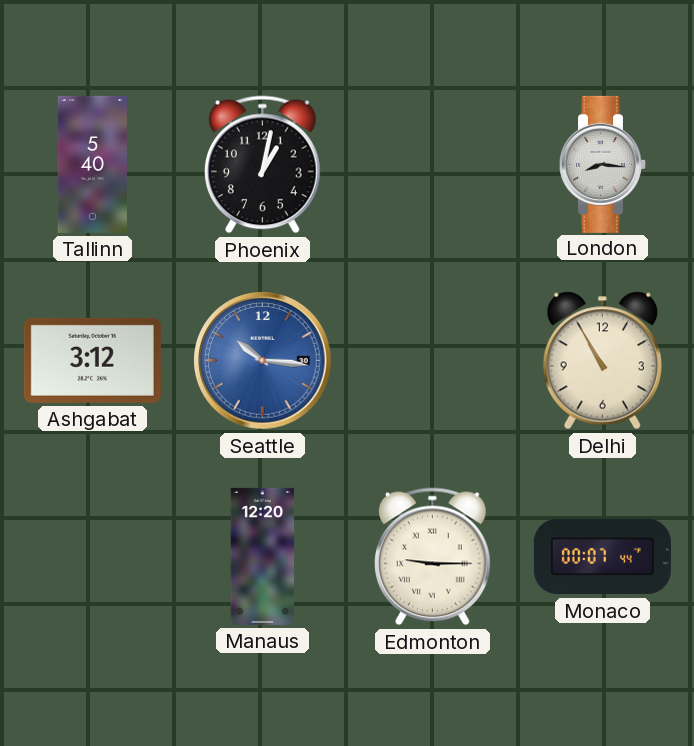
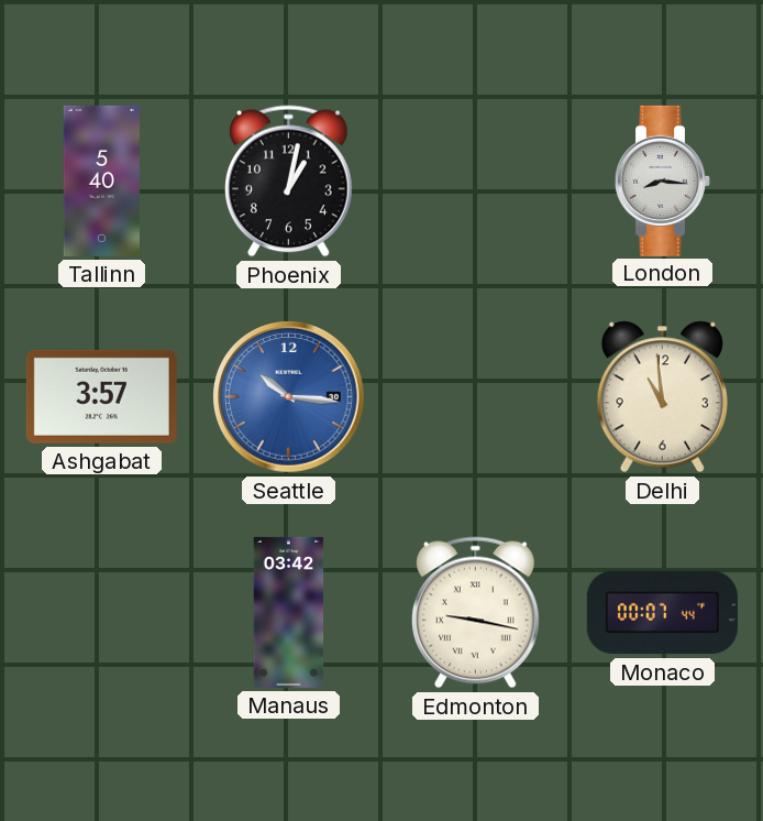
Ashgabat: 3:12 -> 3:57
Delhi: 10:55 -> 10:59
Manaus: 12:20 -> 03:42
Edmonton: 9:15 -> 9:17
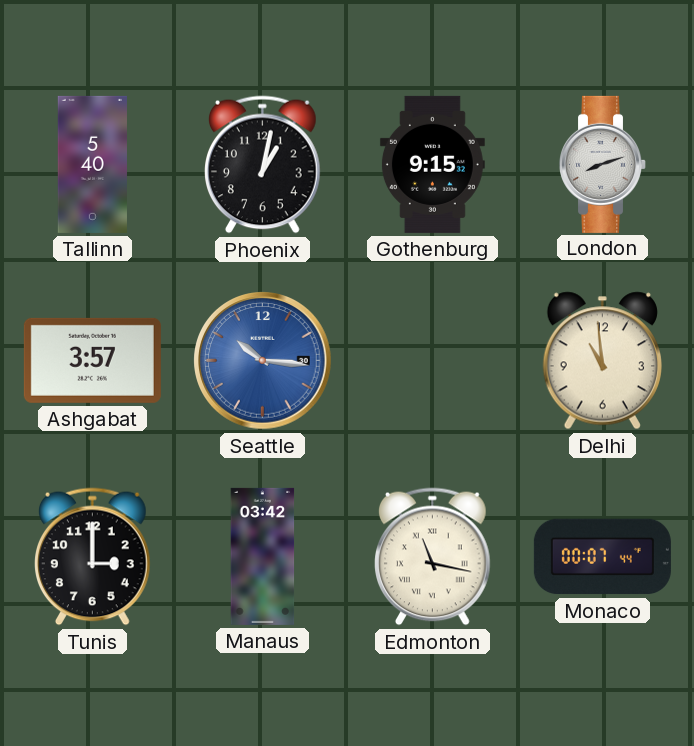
Gothenburg: none -> 9:15
London: 8:16 -> 8:12
Tunis: none -> 3:00
Edmonton: 9:17 -> 11:17
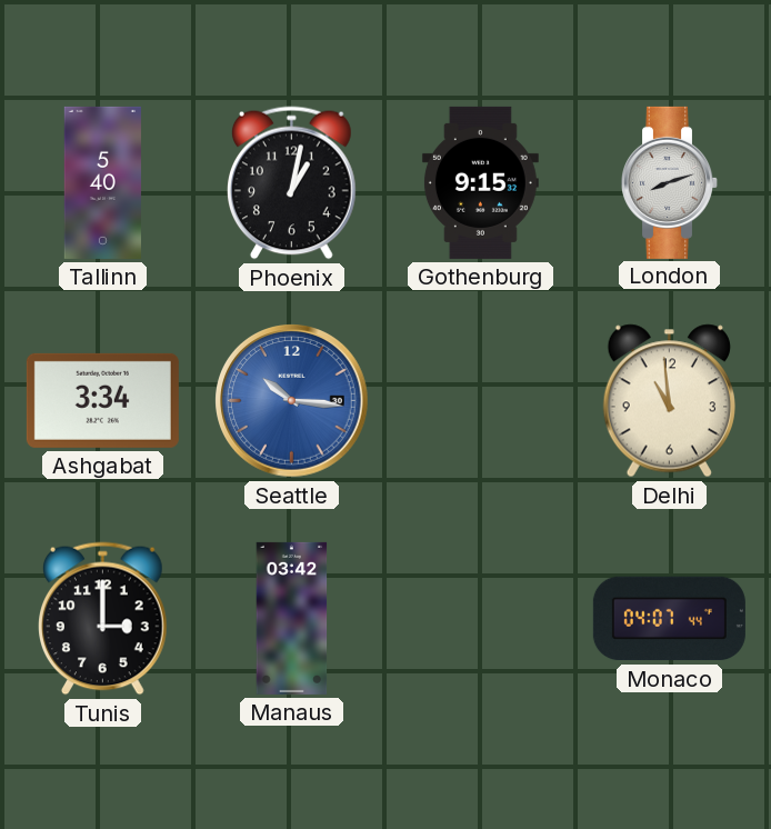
Ashgabat: 3:57 -> 3:34
Edmonton: 11:17 -> none
Monaco: 00:07 -> 04:07
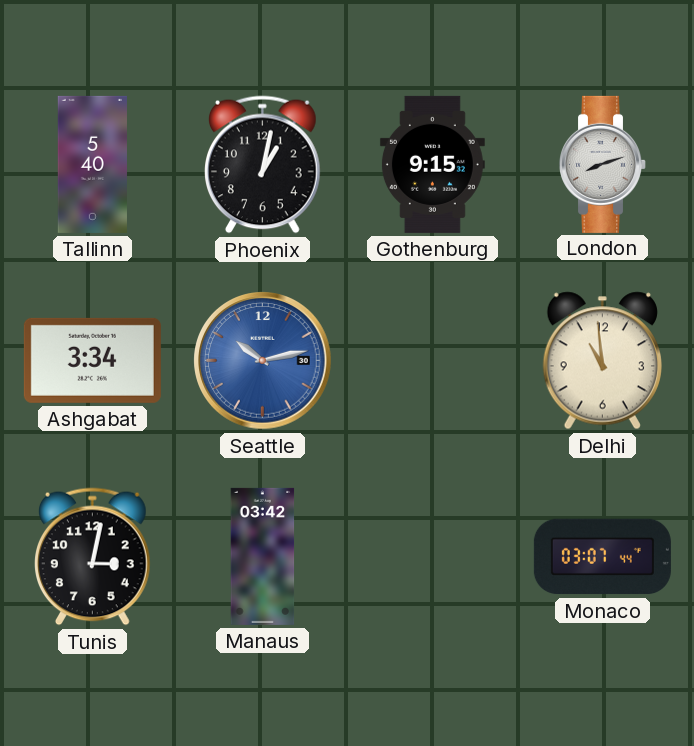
Seattle: 10:16 -> 10:13
Tunis: 3:00 -> 3:02
Monaco: 04:07 -> 03:07
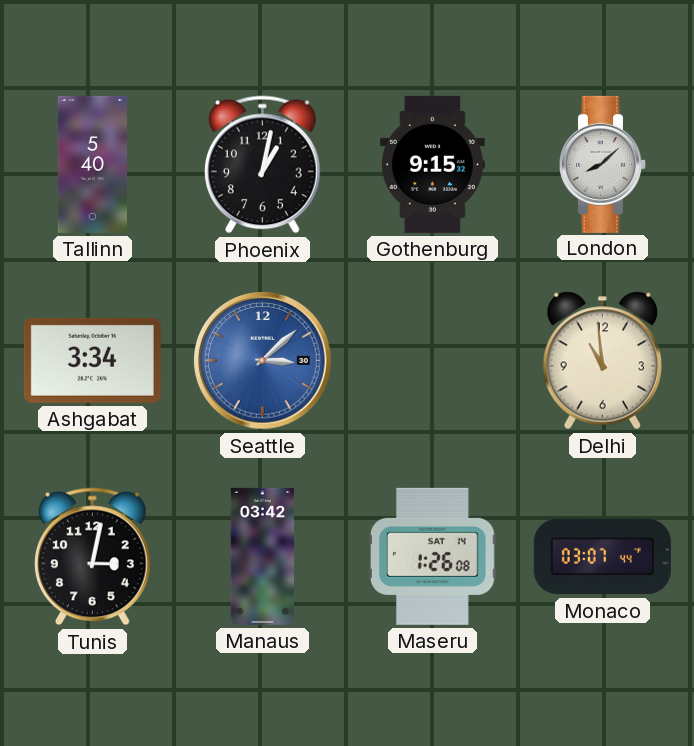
London: 8:12 -> 8:08
Seattle: 10:13 -> 3:08
Maseru: none -> 1:26
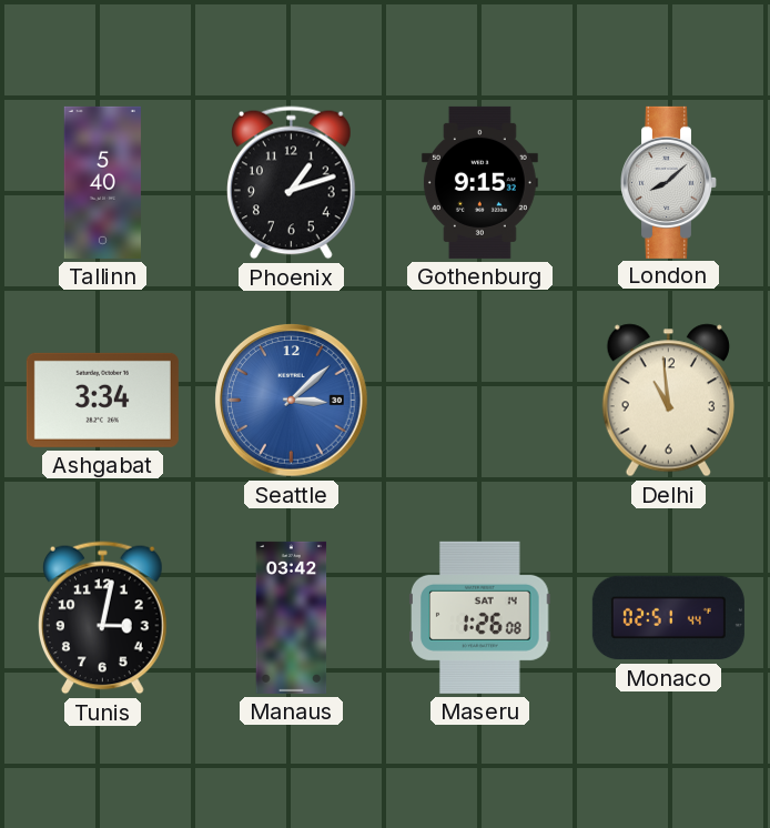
Phoenix: 1:02 -> 1:12
Monaco: 03:07 -> 02:51
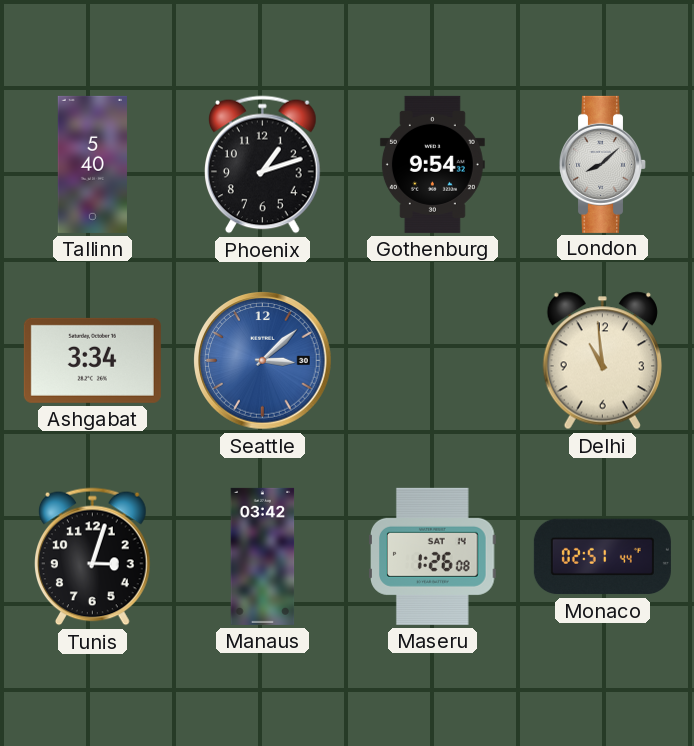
Gothenburg: 9:15 -> 9:54
Tunis: 3:02 -> 3:03
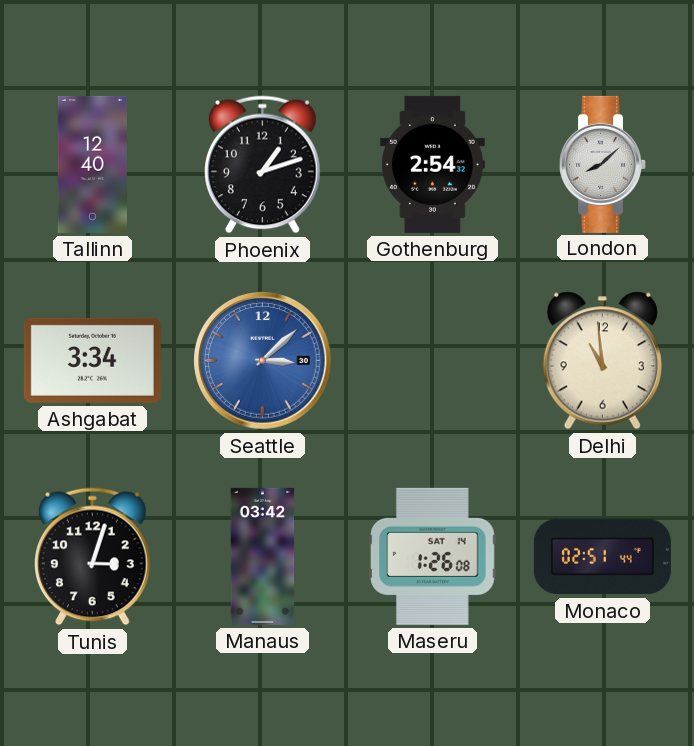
Tallinn: 5:40 -> 12:40
Gothenburg: 9:54 -> 2:54
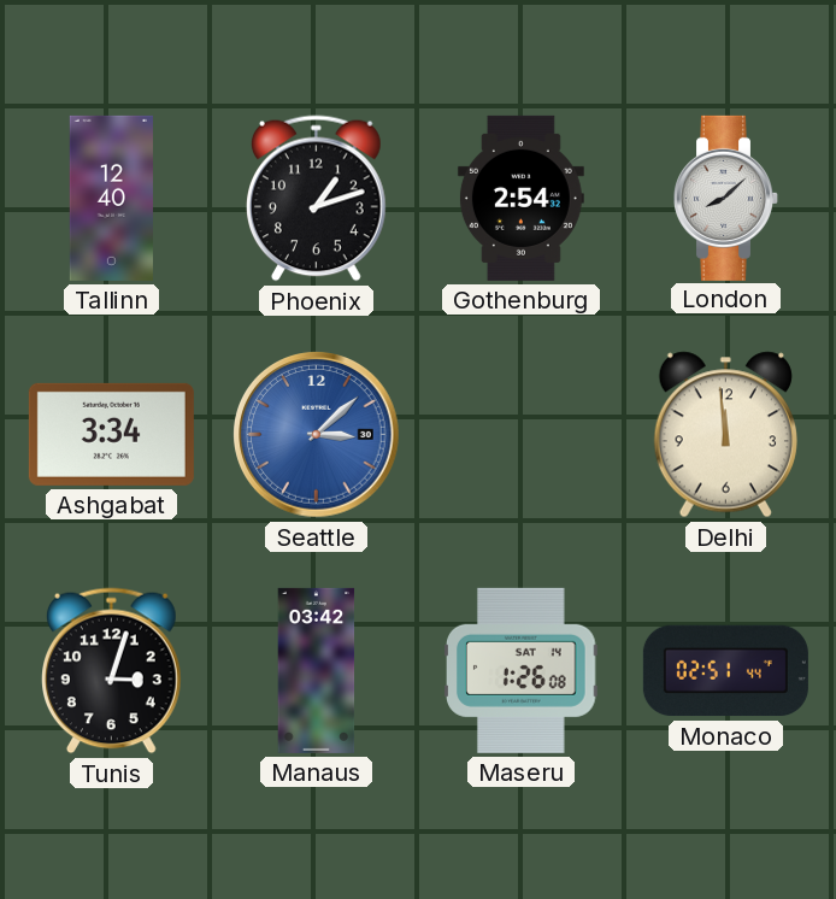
Delhi: 10:59 -> 11:59
